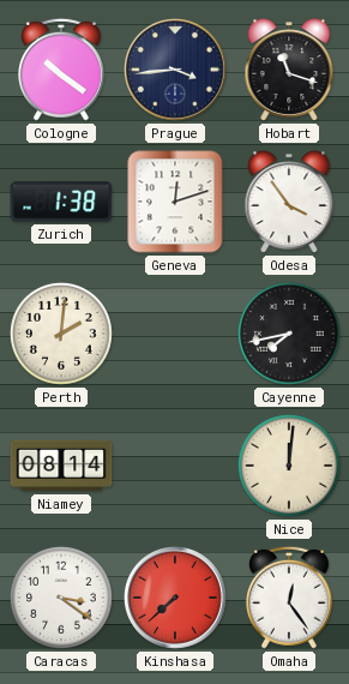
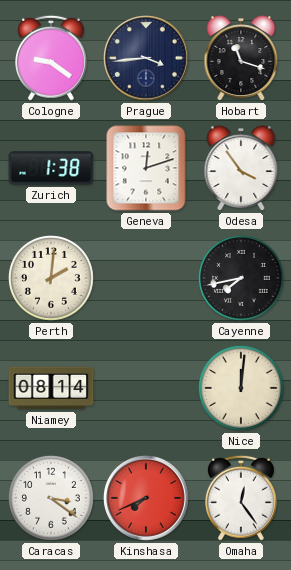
Cologne: 10:21 -> 9:21
Kinshasa: 7:38 -> 7:41
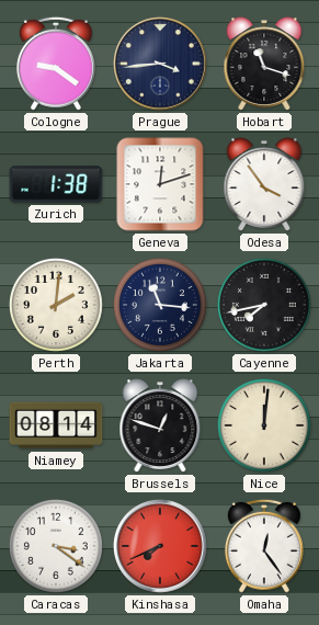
Jakarta: none -> 11:16
Brussels: none -> 12:48
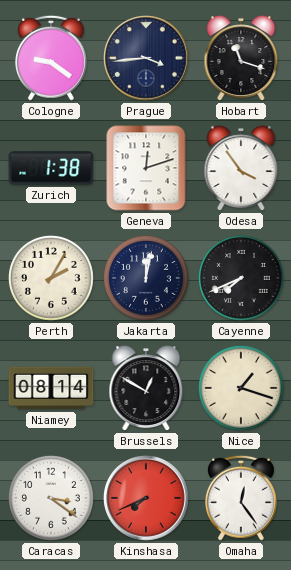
Perth: 2:01 -> 2:05
Jakarta: 11:16 -> 12:02
Cayenne: 7:43 -> 7:41
Brussels: 12:48 -> 12:50
Nice: 12:01 -> 1:18
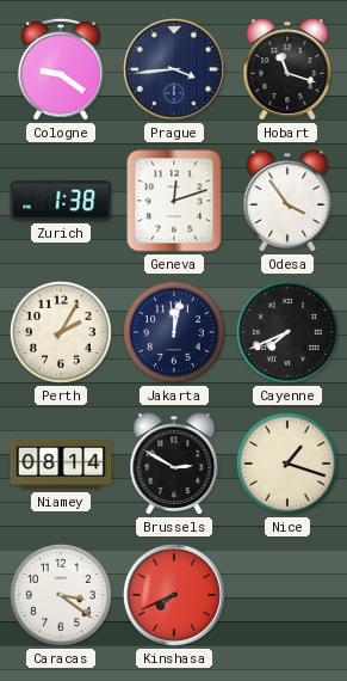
Brussels: 12:50 -> 2:50
Omaha: 12:24 -> none
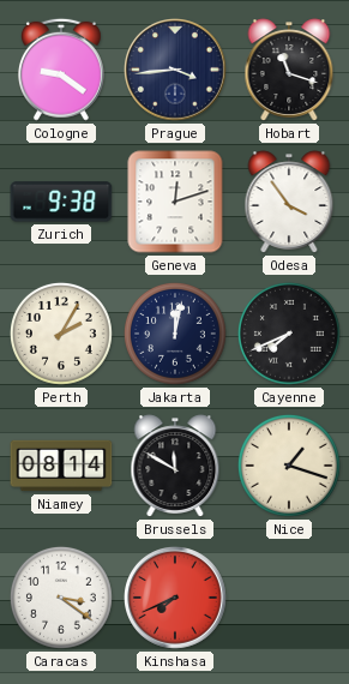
Zurich: 1:38 -> 9:38
Brussels: 2:50 -> 11:50
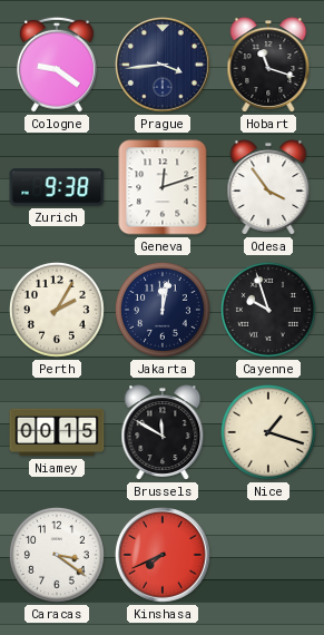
Cayenne: 7:41 -> 9:57
Niamey: 08:14 -> 00:15
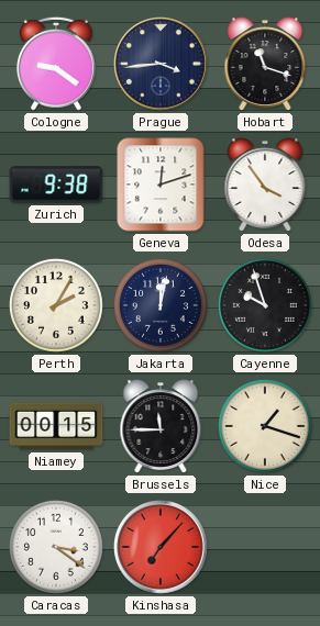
Brussels: 11:50 -> 11:45
Kinshasa: 7:41 -> 7:07
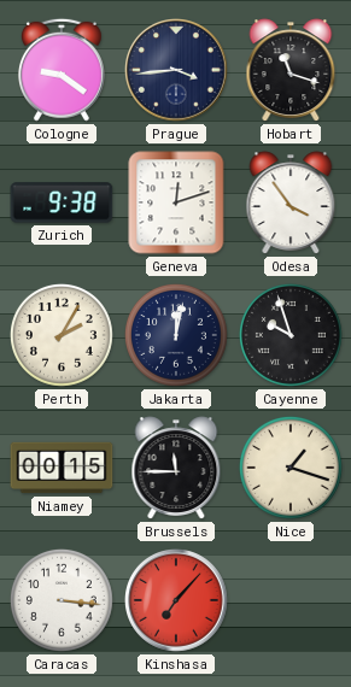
Caracas: 3:21 -> 3:16
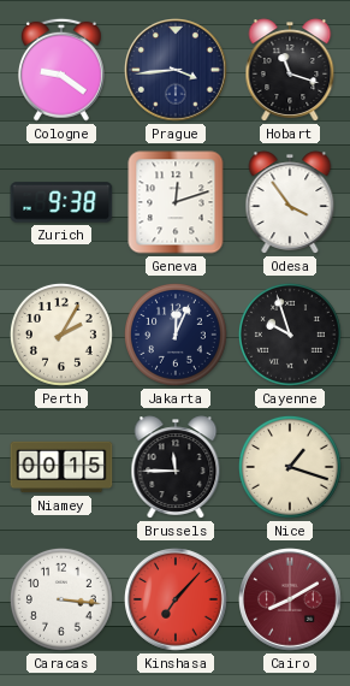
Jakarta: 12:02 -> 12:04
Cairo: none -> 8:10
